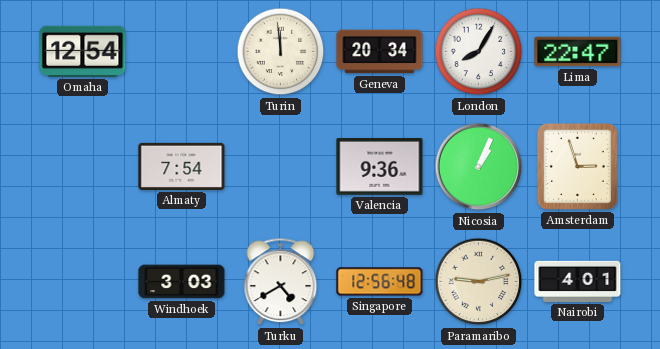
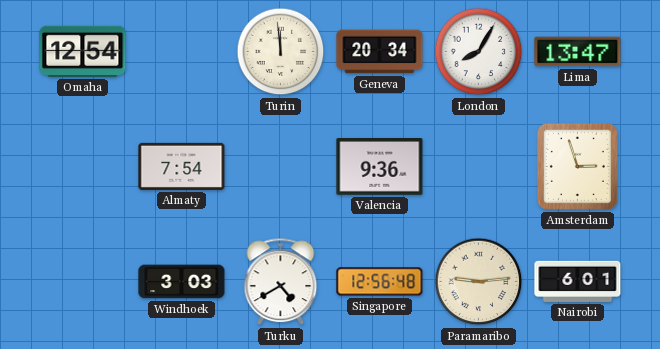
Lima: 22:47 -> 13:47
Nicosia: 1:04 -> none
Paramaribo: 9:13 -> 9:14
Nairobi: 4:01 -> 6:01
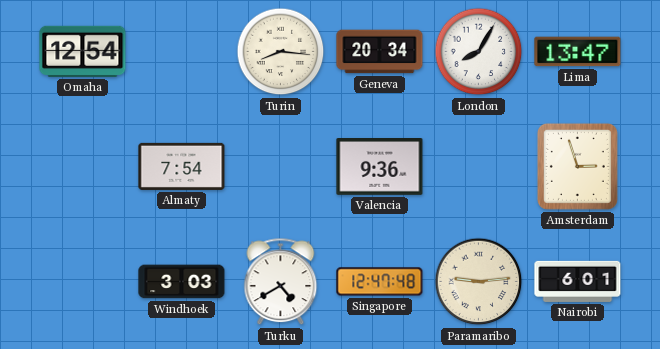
Turin: 11:59 -> 8:16
Singapore: 12:56 -> 12:47
